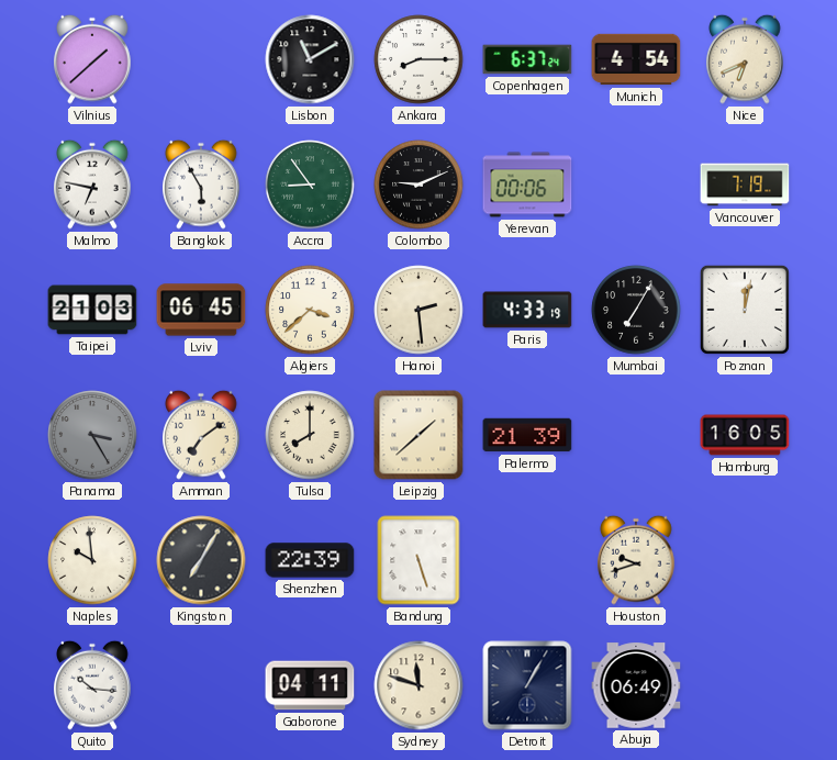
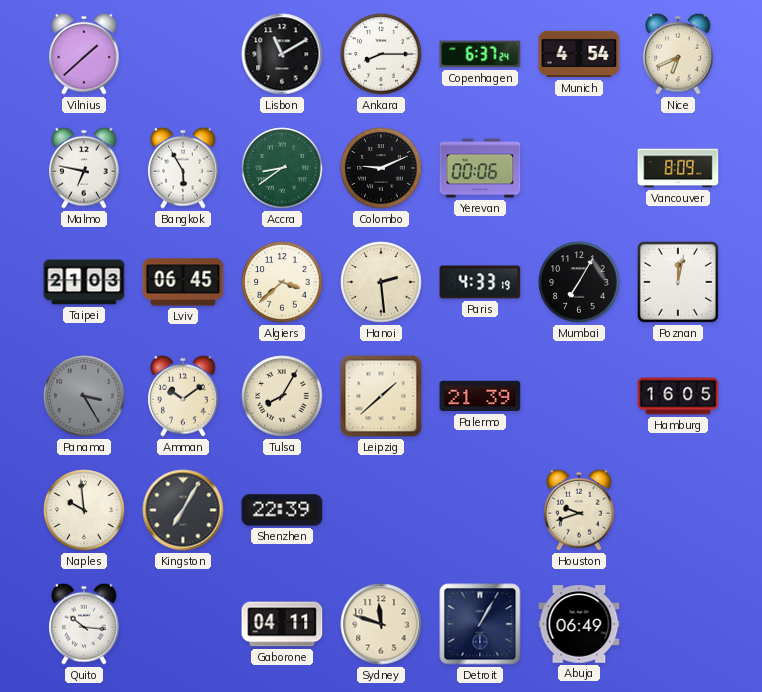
Accra: 8:54 -> 8:39
Vancouver: 7:19 -> 8:09
Amman: 7:09 -> 10:09
Tulsa: 8:00 -> 8:05
Bandung: 5:27 -> none
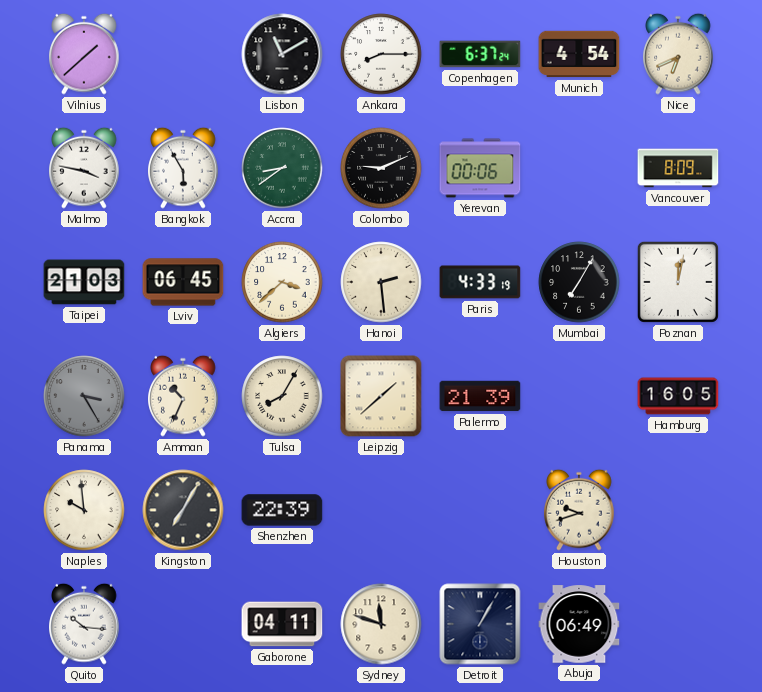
Malmo: 6:47 -> 3:47
Amman: 10:09 -> 10:34
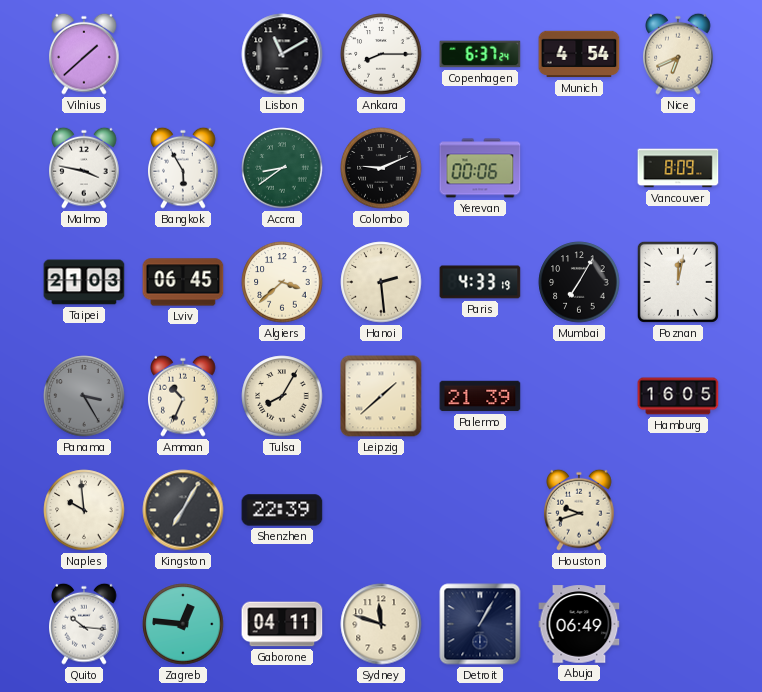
Zagreb: none -> 12:46
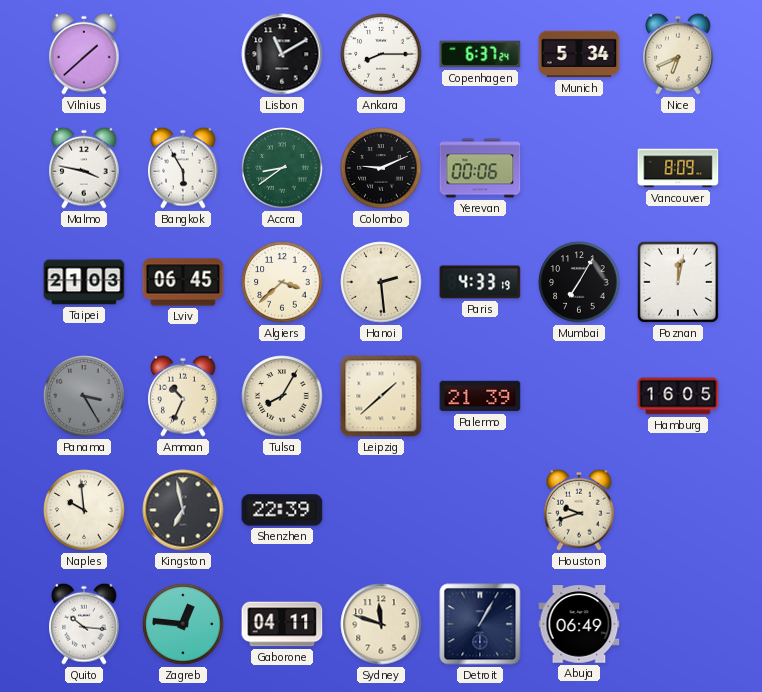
Munich: 4:54 -> 5:34
Kingston: 7:05 -> 6:58
